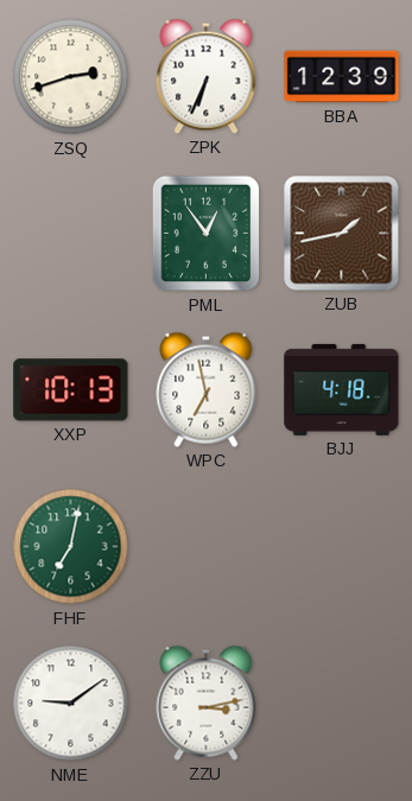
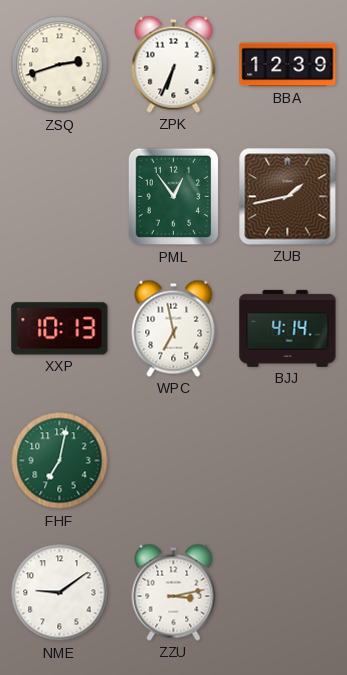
BJJ: 4:18 -> 4:14
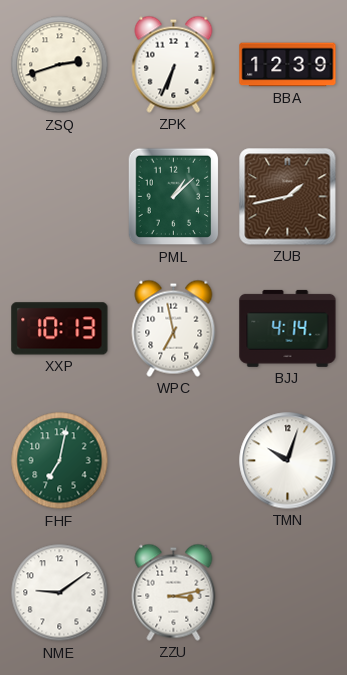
PML: 12:54 -> 1:08
TMN: none -> 10:03
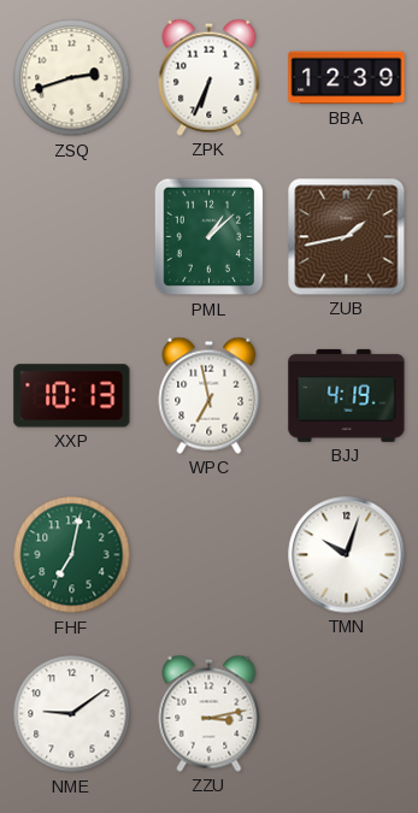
BJJ: 4:14 -> 4:19
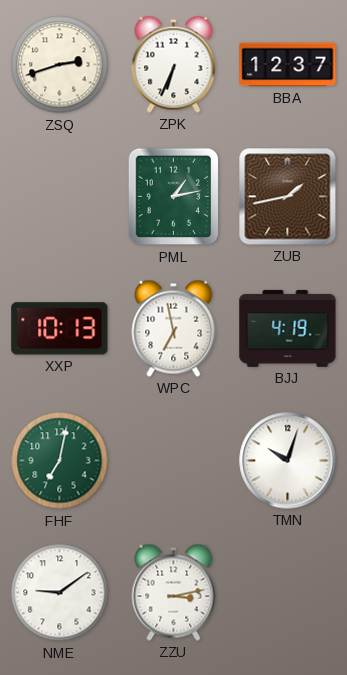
BBA: 12:39 -> 12:37
PML: 1:08 -> 1:13
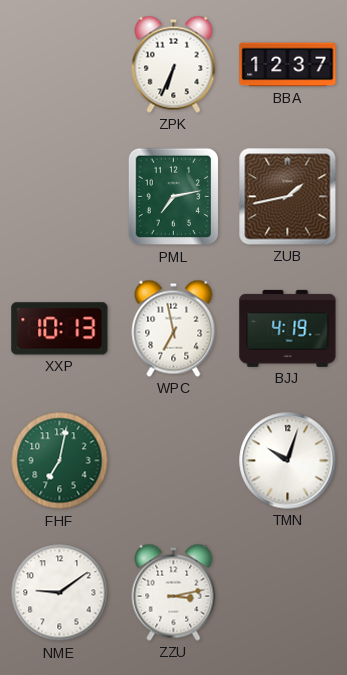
ZSQ: 2:42 -> none
PML: 1:13 -> 7:13
